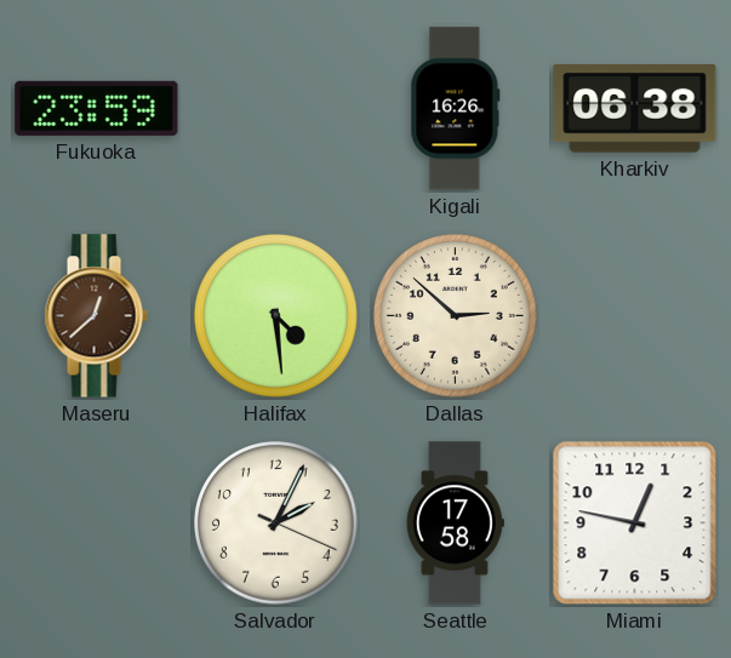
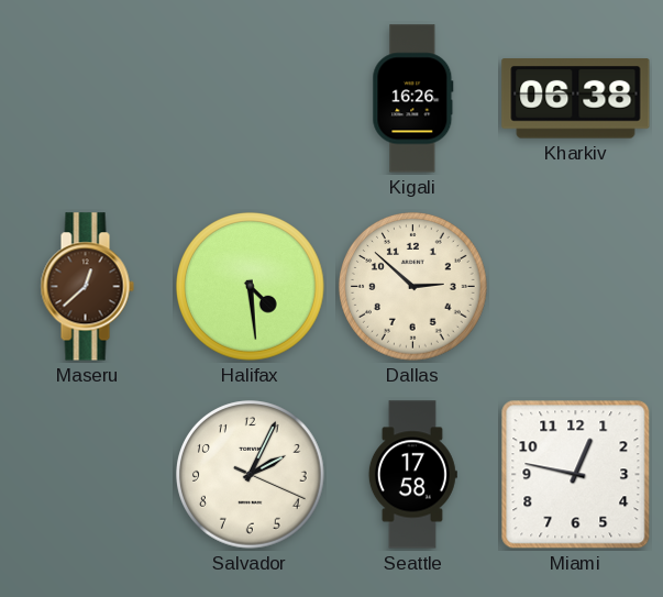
Fukuoka: 23:59 -> none
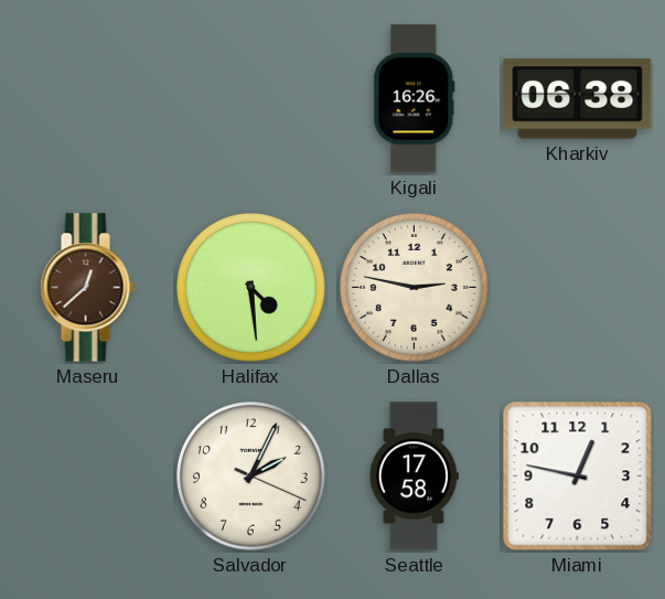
Dallas: 2:52 -> 2:47
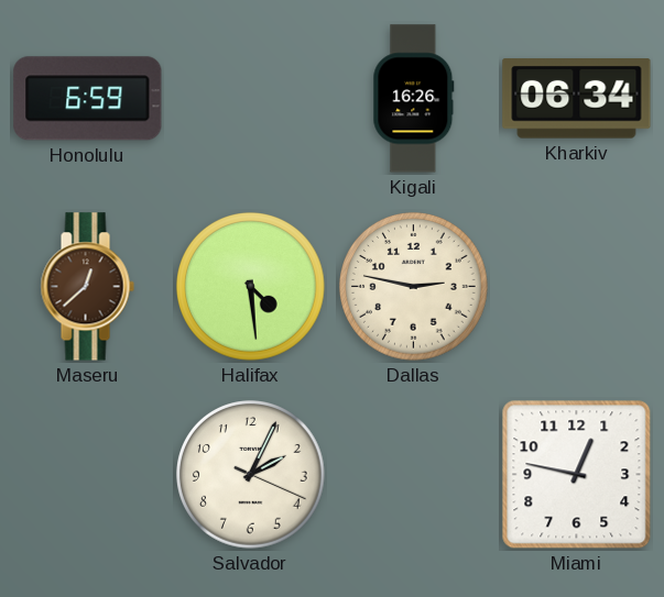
Honolulu: none -> 6:59
Kharkiv: 06:38 -> 06:34
Seattle: 17:58 -> none
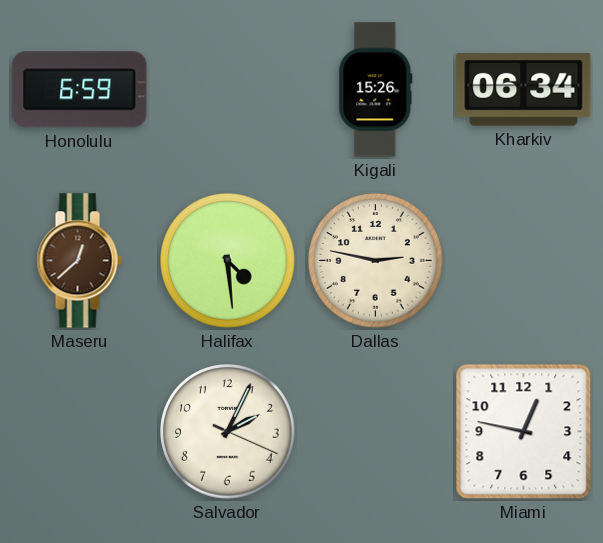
Kigali: 16:26 -> 15:26
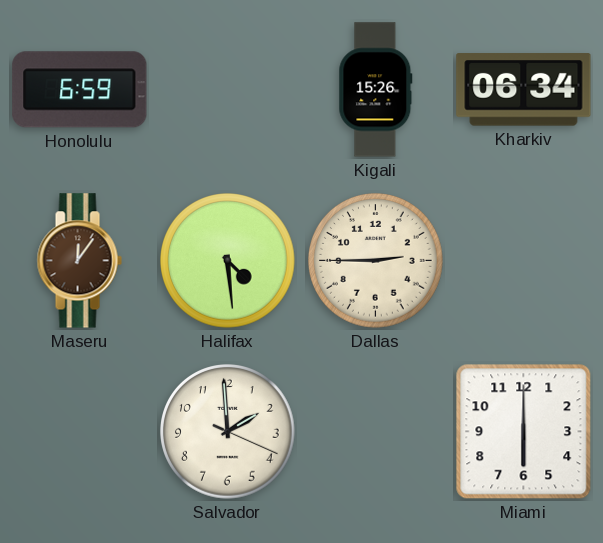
Maseru: 12:38 -> 12:06
Dallas: 2:47 -> 2:45
Salvador: 2:04 -> 1:59
Miami: 12:47 -> 6:00
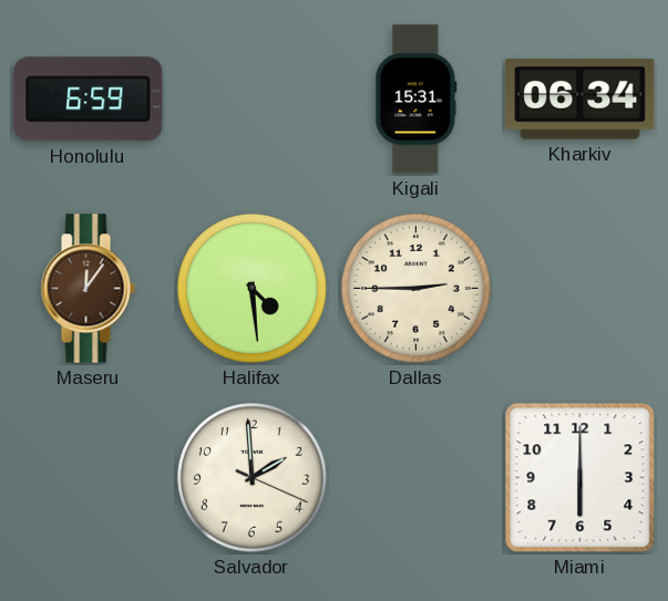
Kigali: 15:26 -> 15:31
